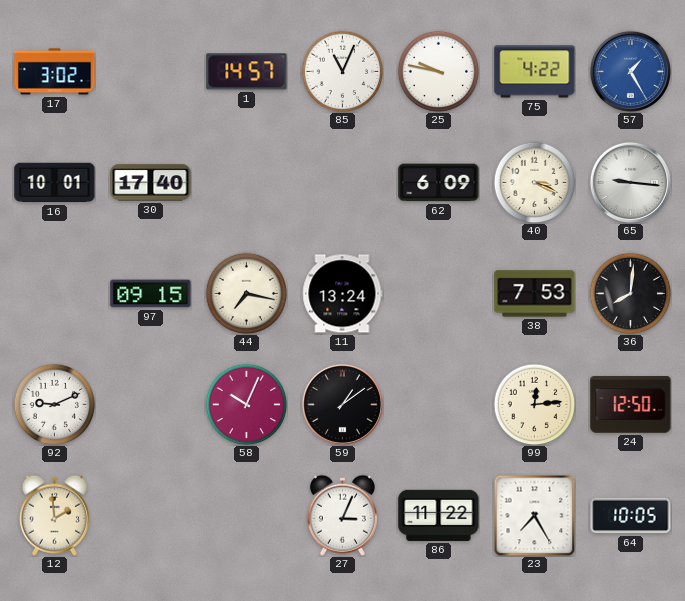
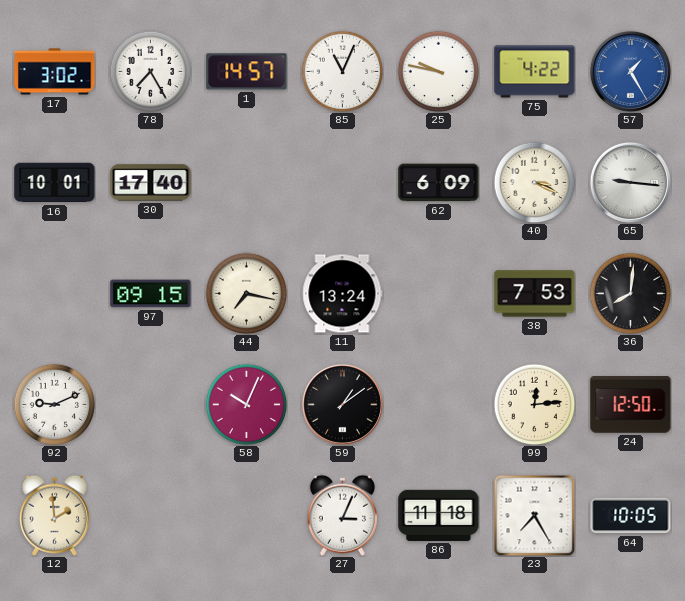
78: none -> 7:25
86: 11:22 -> 11:18
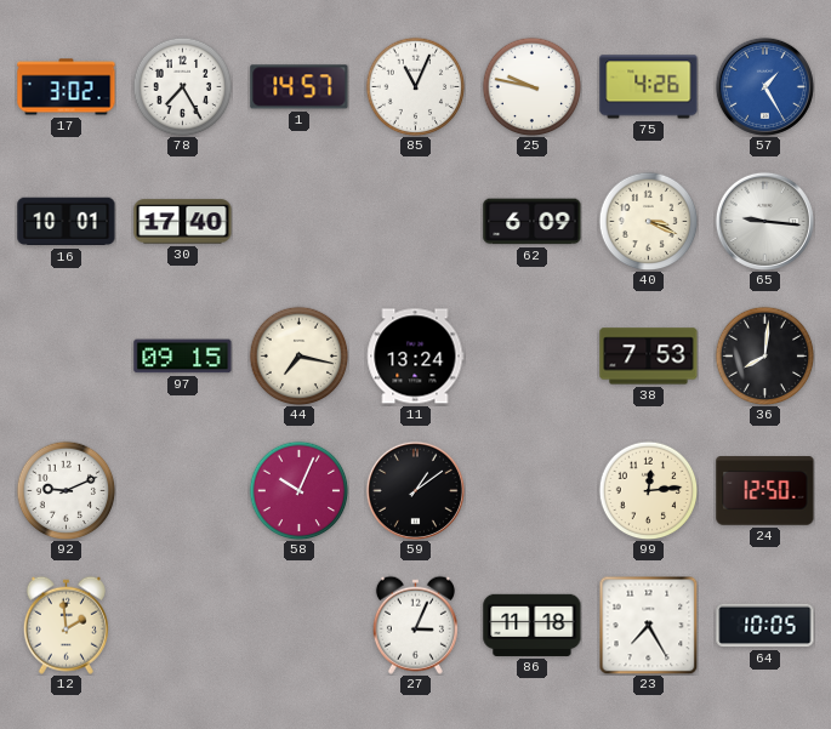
75: 4:22 -> 4:26
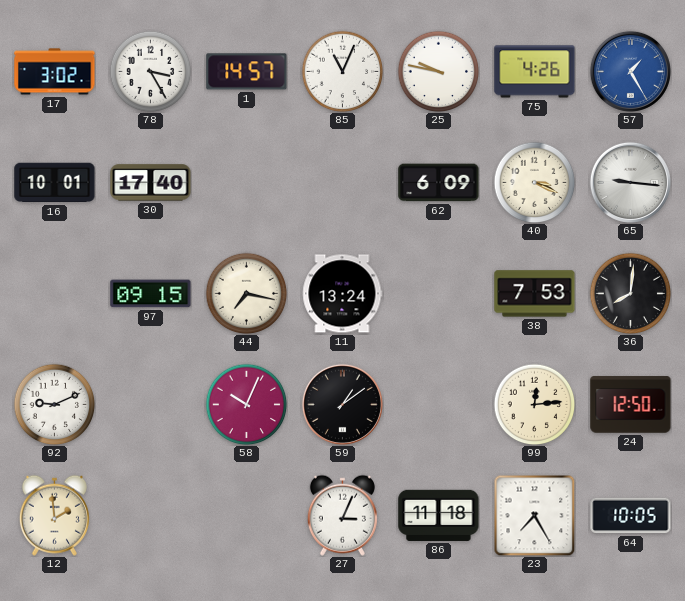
78: 7:25 -> 3:25
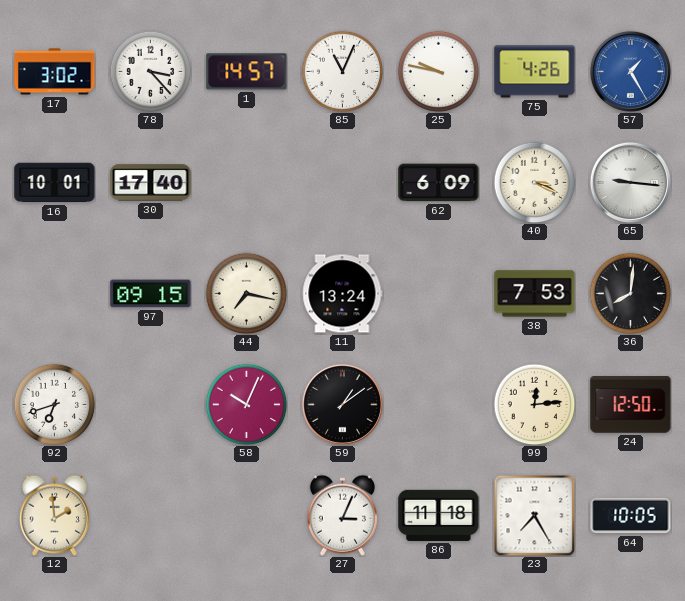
78: 3:25 -> 3:23
92: 9:11 -> 6:42
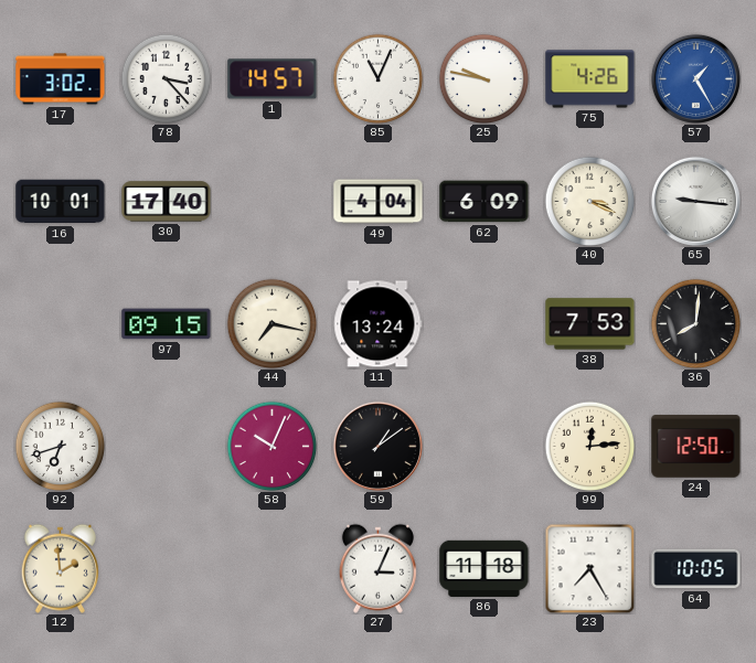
49: none -> 4:04
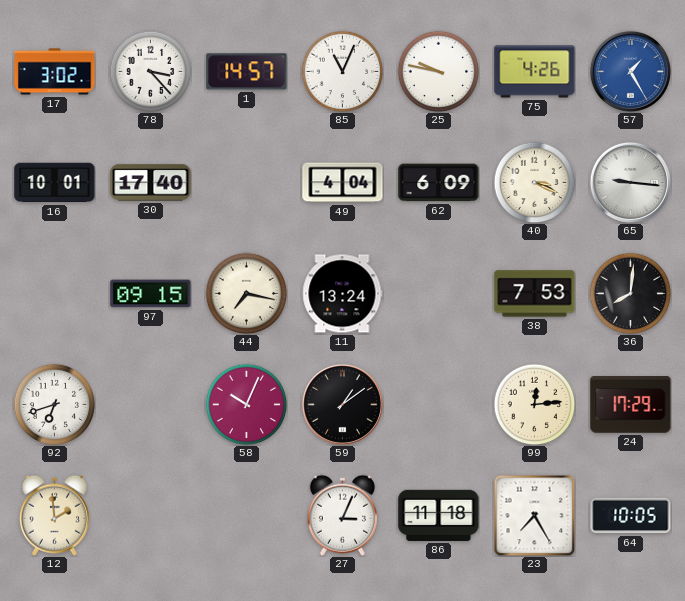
24: 12:50 -> 17:29
